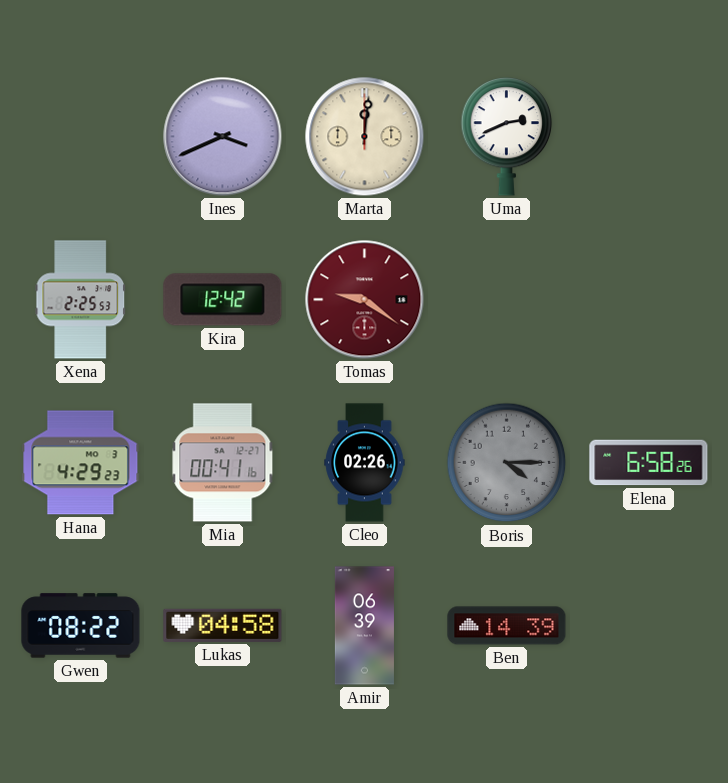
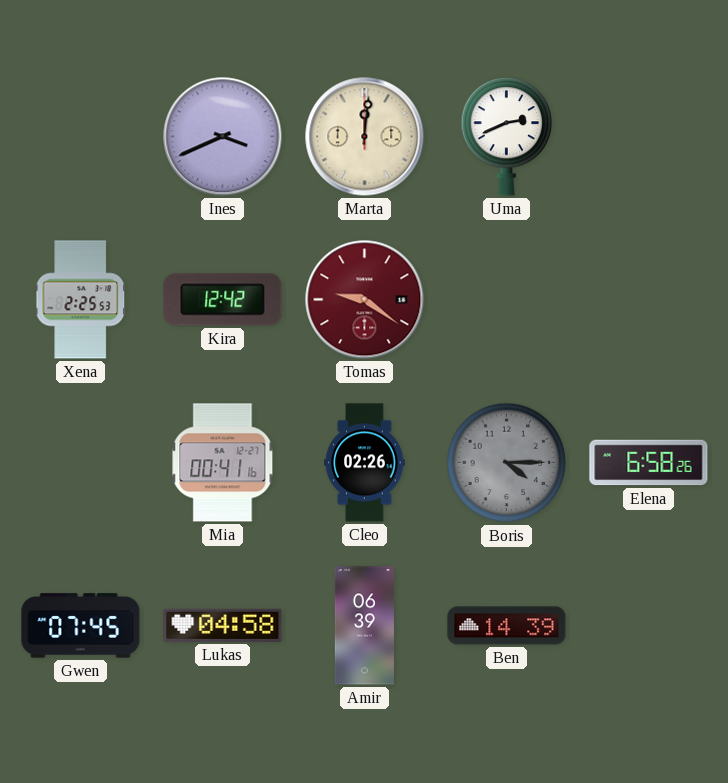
Hana: 4:29 -> none
Gwen: 08:22 -> 07:45
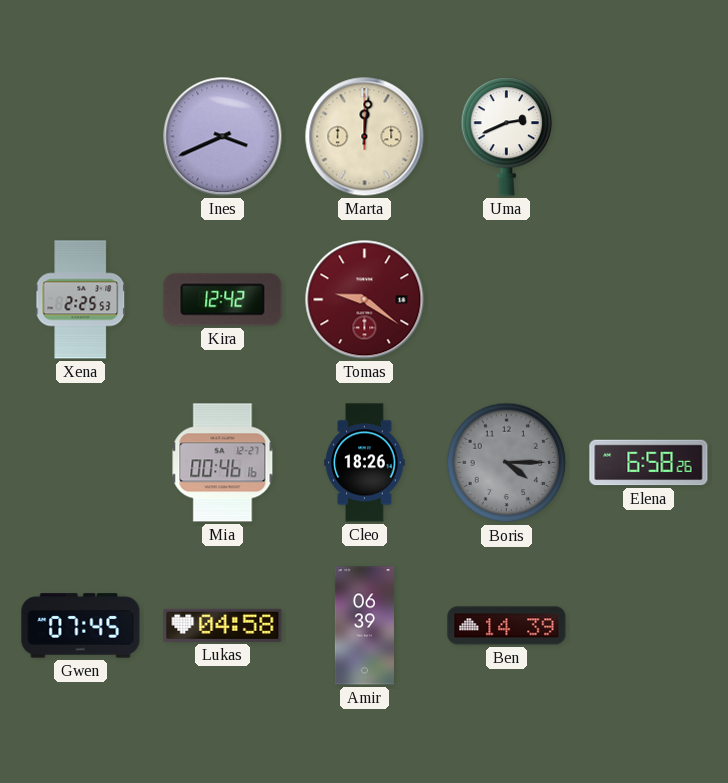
Mia: 00:41 -> 00:46
Cleo: 02:26 -> 18:26
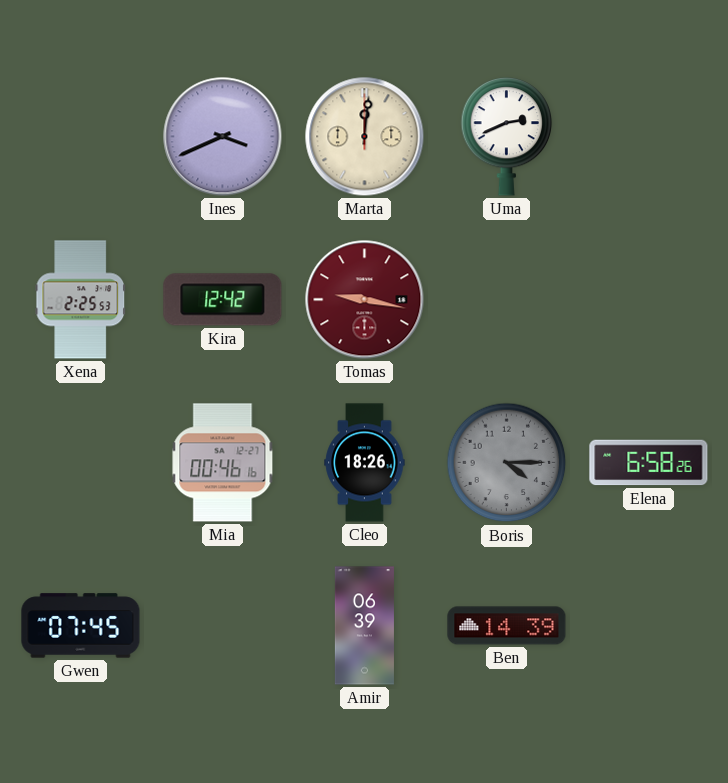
Tomas: 9:21 -> 9:17
Lukas: 04:58 -> none
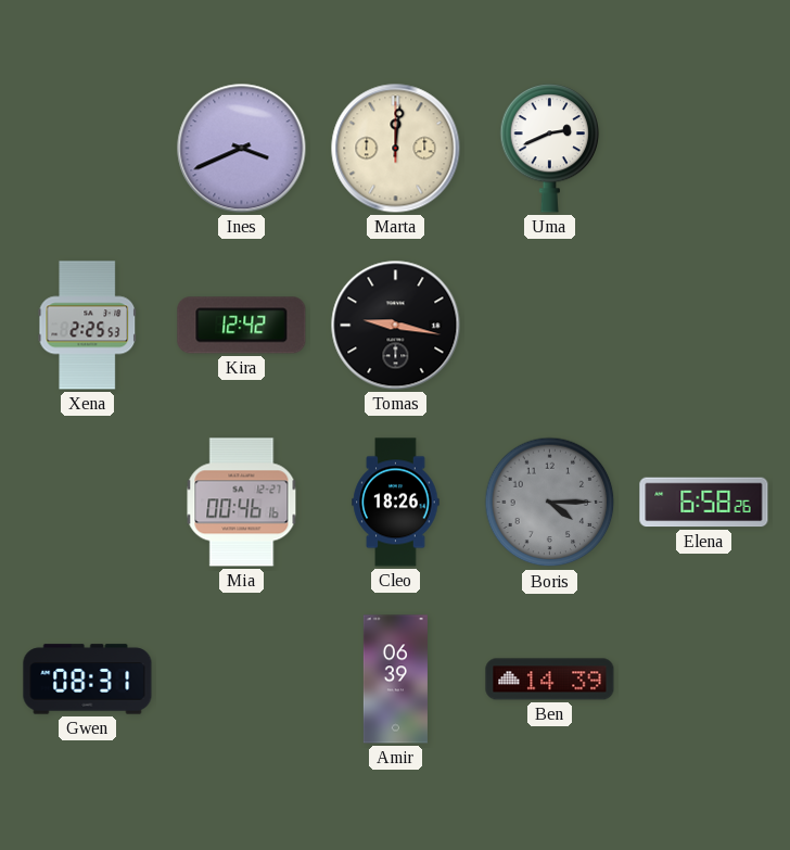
Tomas dial: burgundy -> black
Gwen: 07:45 -> 08:31
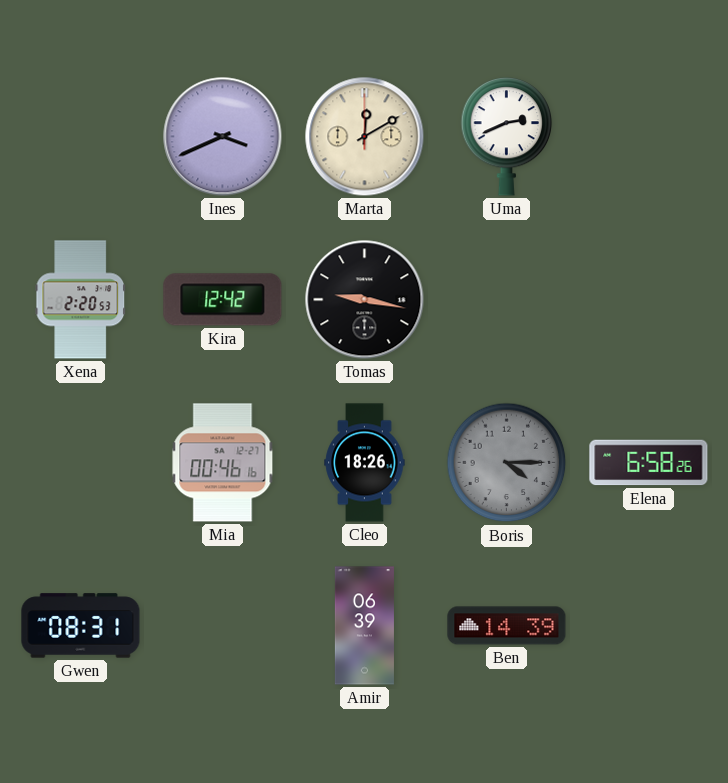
Marta: 12:01 -> 12:10
Xena: 2:25 -> 2:20
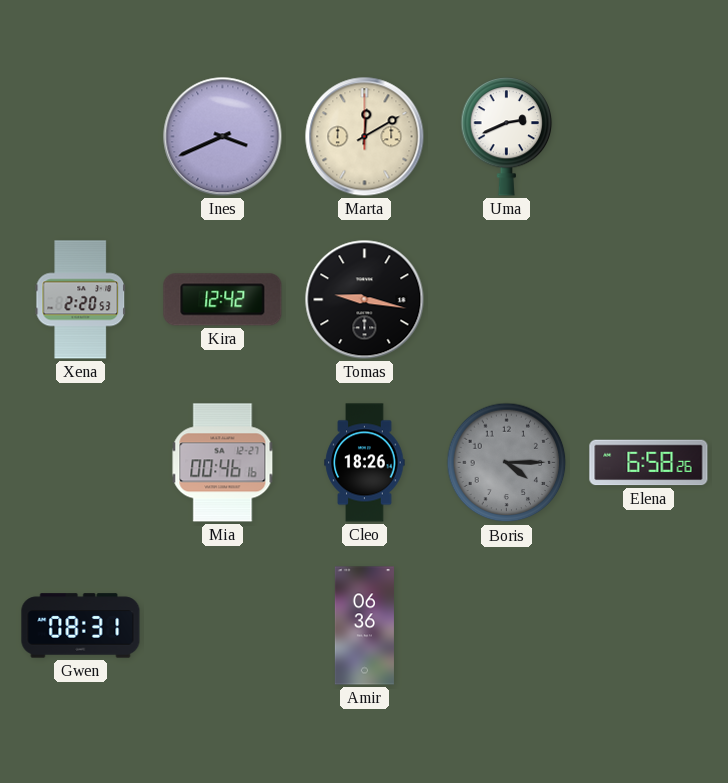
Amir: 06:39 -> 06:36
Ben: 14:39 -> none
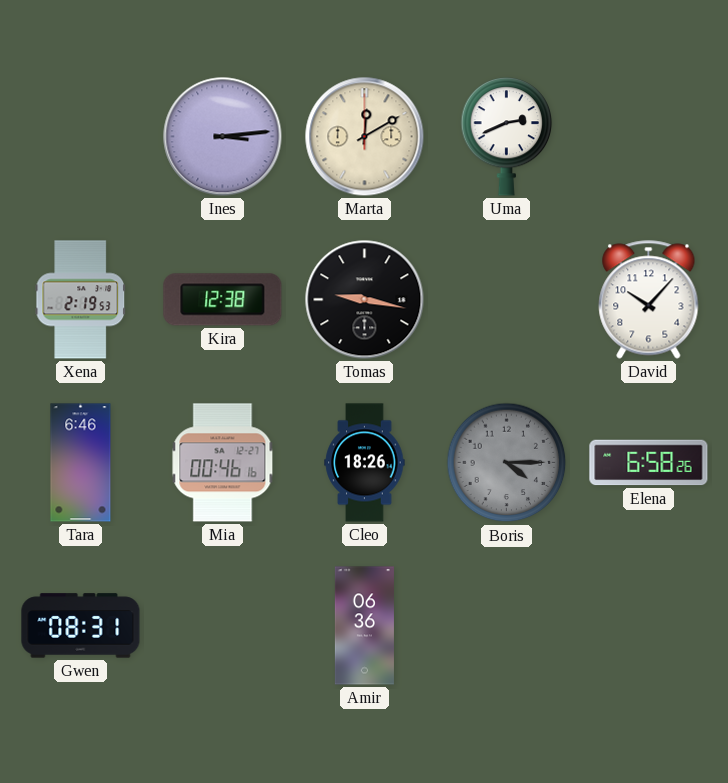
Ines: 3:41 -> 3:14
Xena: 2:20 -> 2:19
Kira: 12:42 -> 12:38
David: none -> 10:07
Tara: none -> 6:46
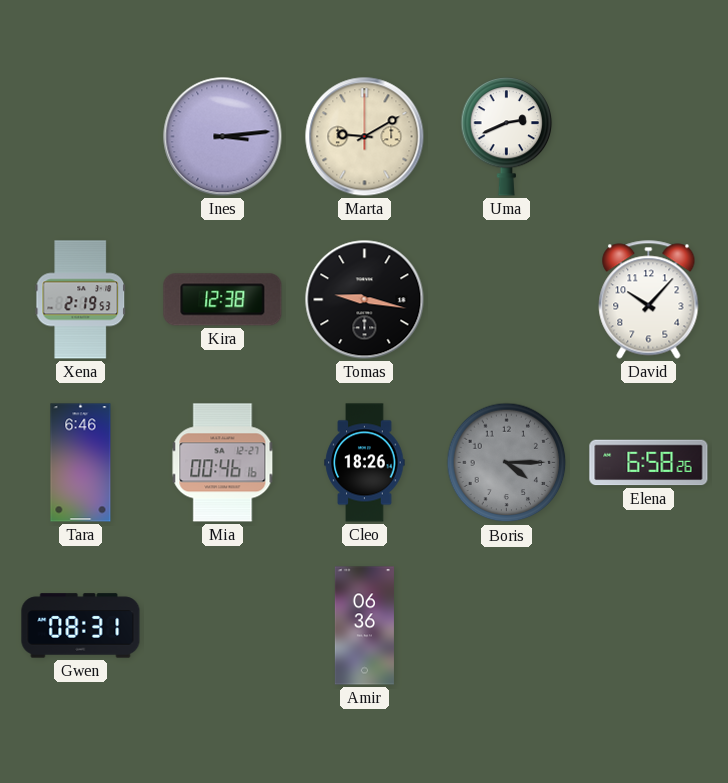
Marta: 12:10 -> 9:10
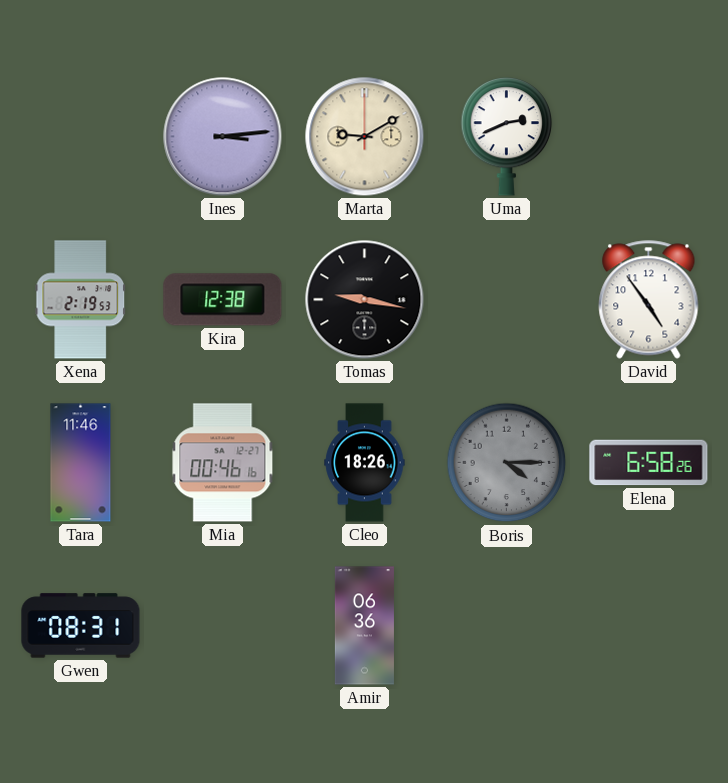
David: 10:07 -> 4:54
Tara: 6:46 -> 11:46
